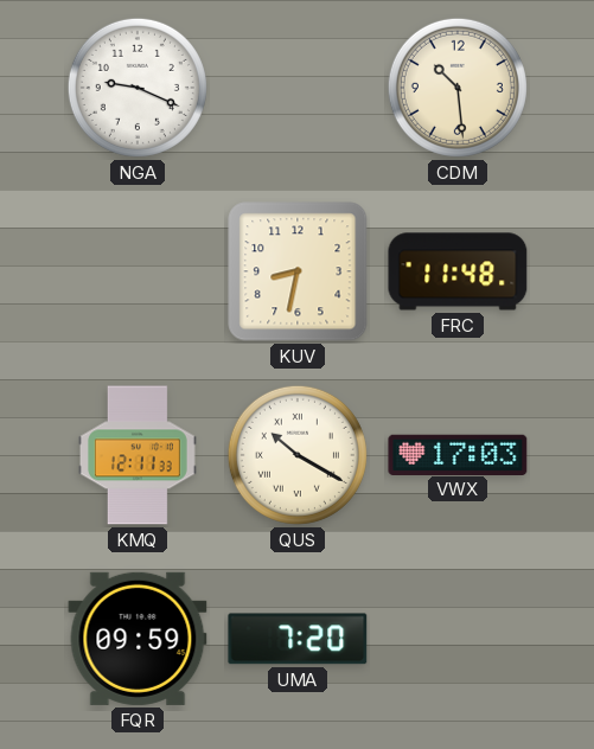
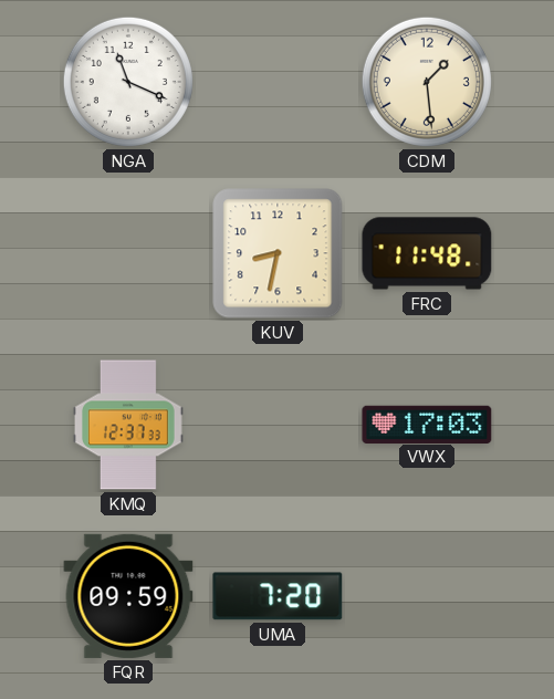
NGA: 9:19 -> 11:19
CDM: 10:29 -> 1:29
KMQ: 12:11 -> 12:37
QUS: 10:20 -> none
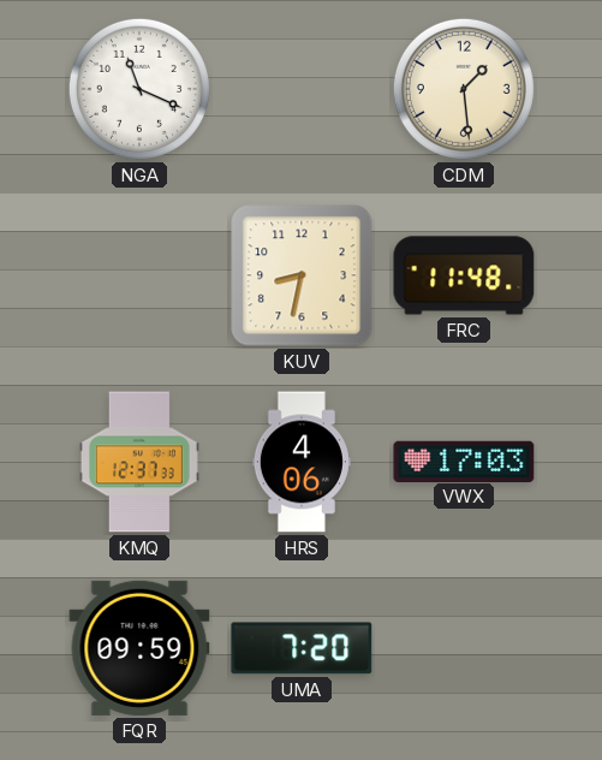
HRS: none -> 4:06
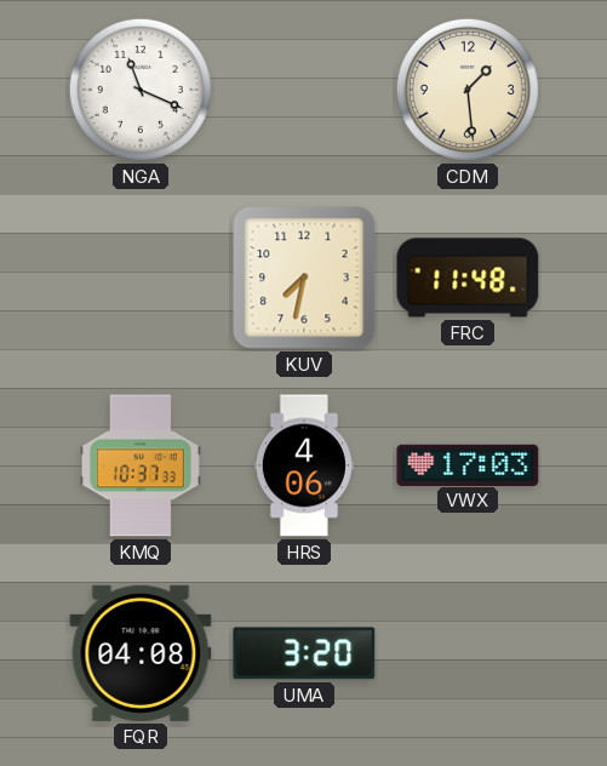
KUV: 8:32 -> 7:32
KMQ: 12:37 -> 10:37
FQR: 09:59 -> 04:08
UMA: 7:20 -> 3:20
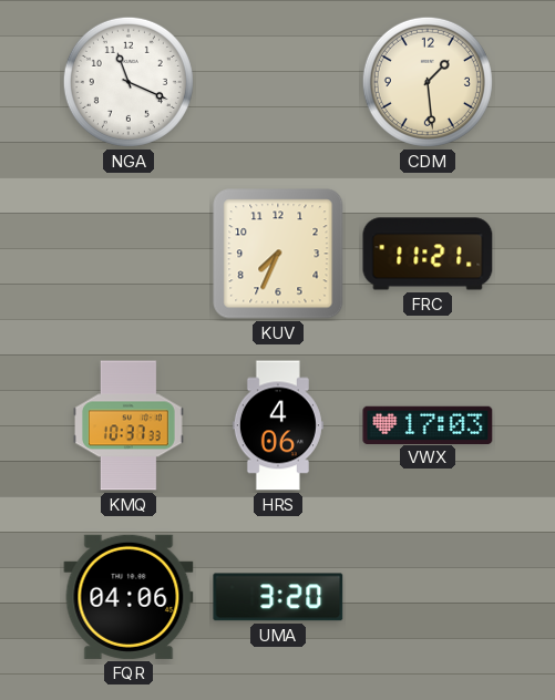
KUV: 7:32 -> 7:34
FRC: 11:48 -> 11:21
FQR: 04:08 -> 04:06
